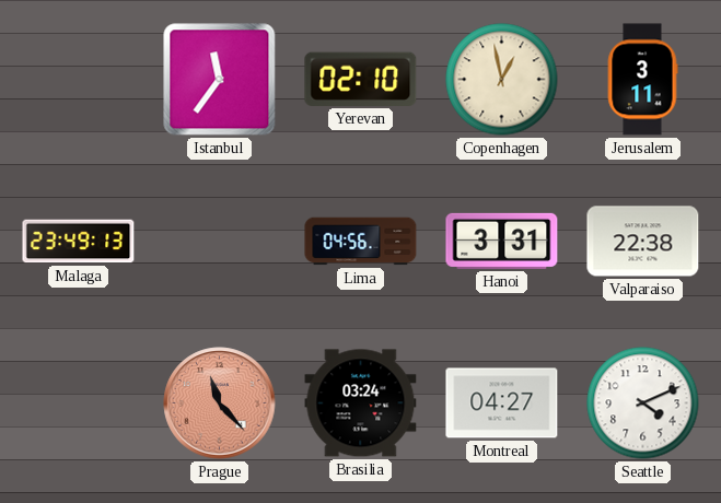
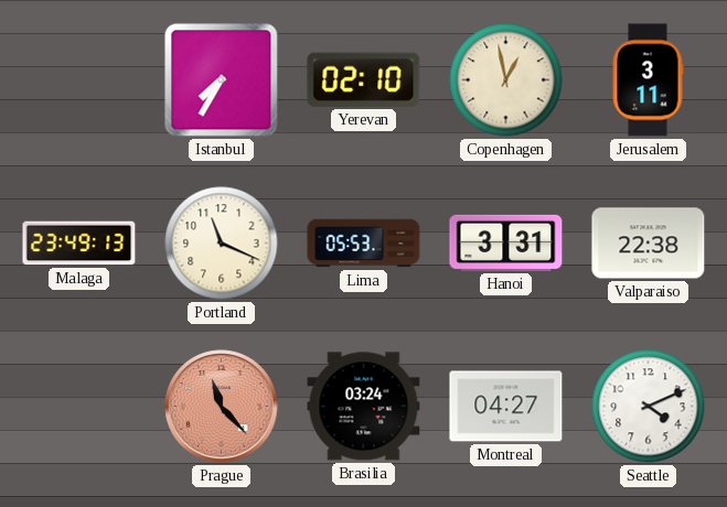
Istanbul: 11:36 -> 7:35
Portland: none -> 11:19
Lima: 04:56 -> 05:53
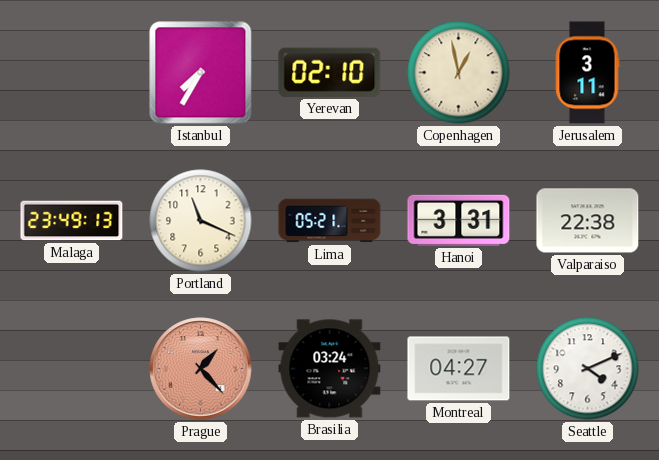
Lima: 05:53 -> 05:21
Prague: 11:23 -> 1:23
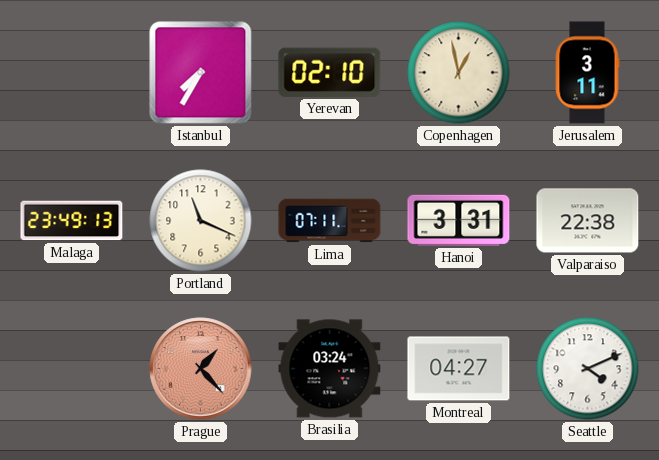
Lima: 05:21 -> 07:11
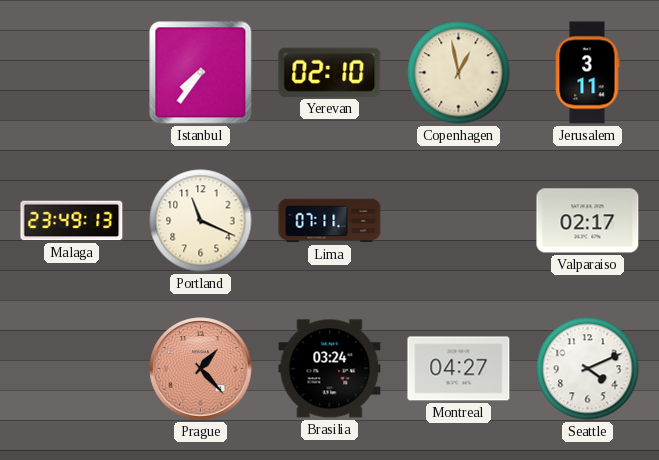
Istanbul: 7:35 -> 7:36
Hanoi: 3:31 -> none
Valparaiso: 22:38 -> 02:17
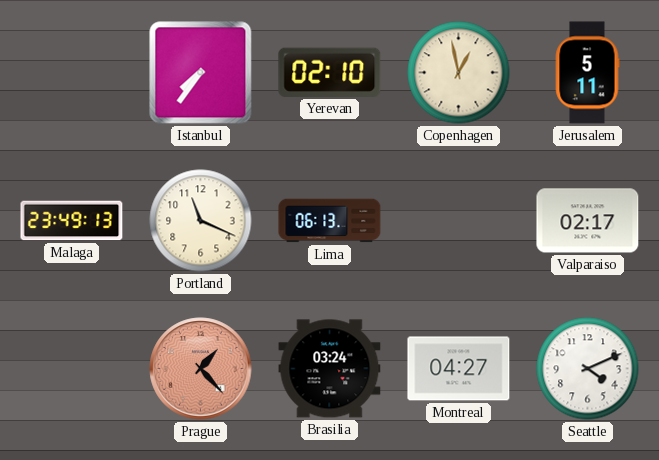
Jerusalem: 3:11 -> 5:11
Lima: 07:11 -> 06:13
